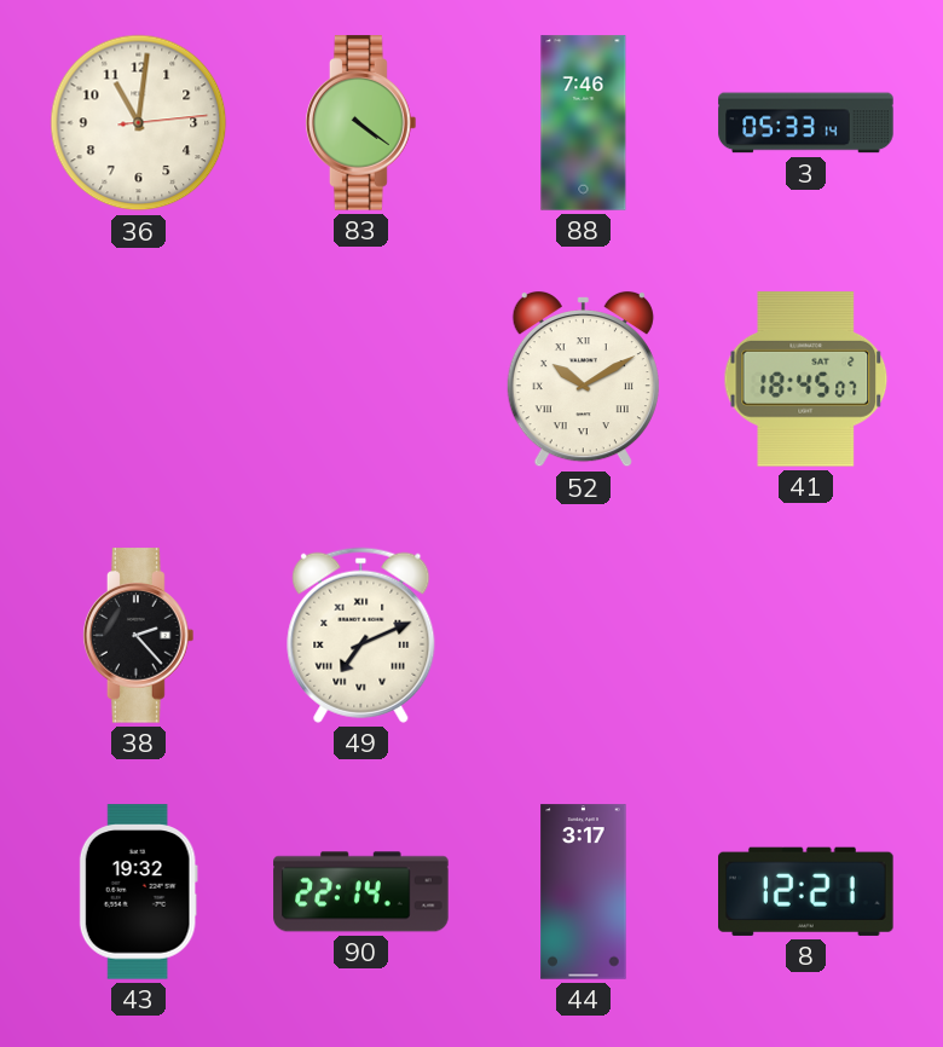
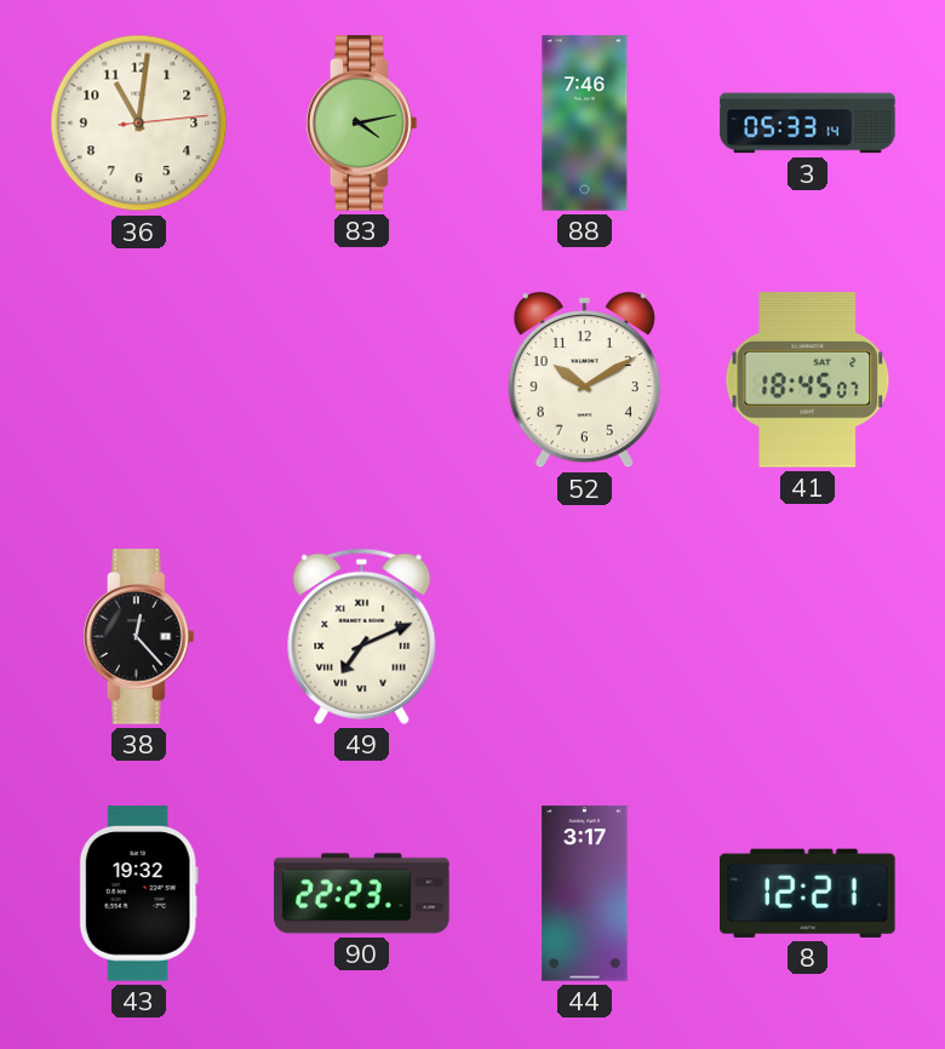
83: 4:21 -> 4:13
52 numerals: Roman -> Arabic
38: 2:23 -> 12:23
90: 22:14 -> 22:23
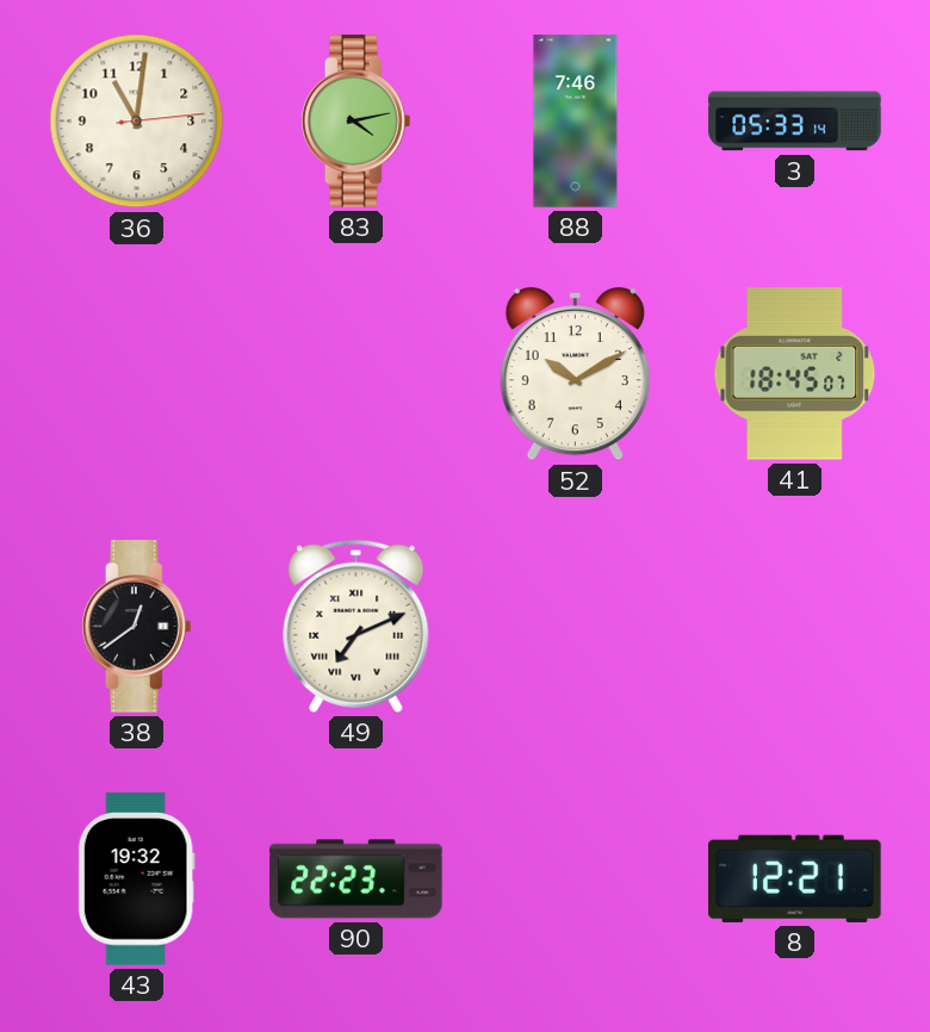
38: 12:23 -> 12:39
44: 3:17 -> none
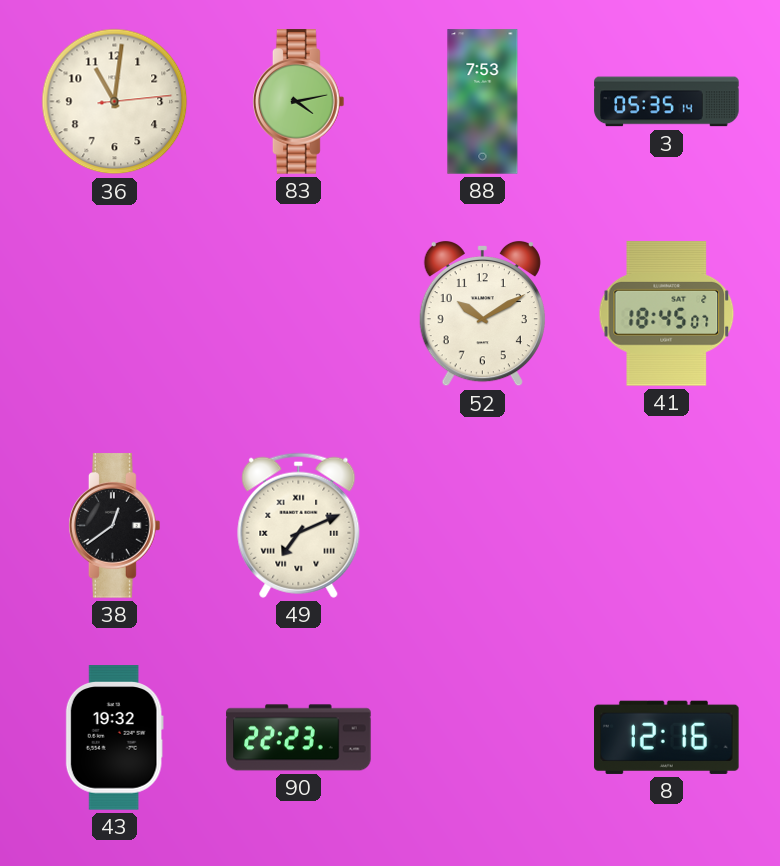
88: 7:46 -> 7:53
3: 05:33 -> 05:35
8: 12:21 -> 12:16
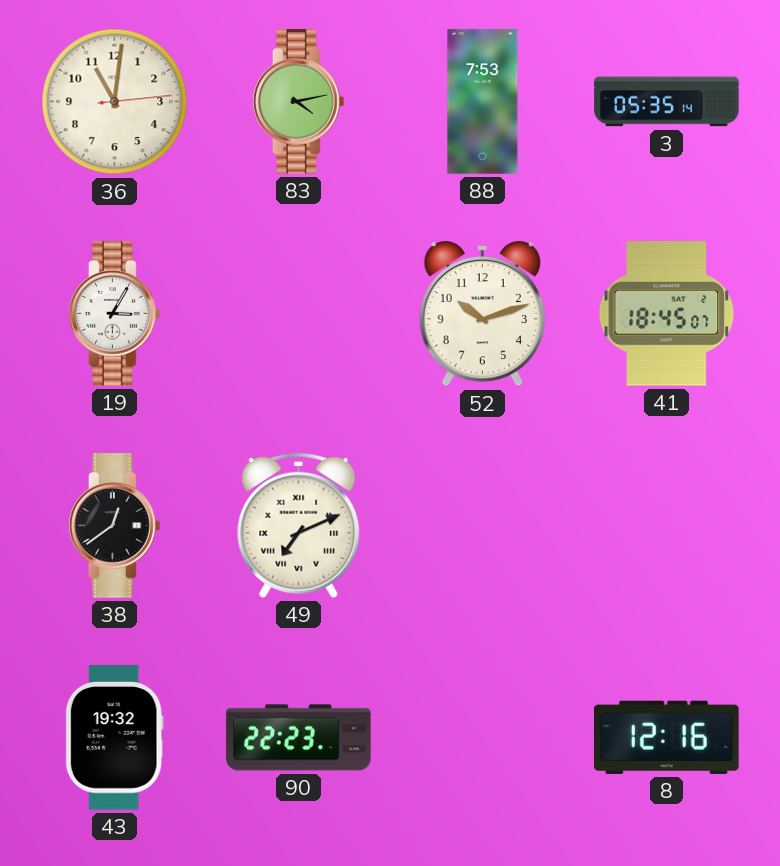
19: none -> 3:05
52: 10:10 -> 10:12
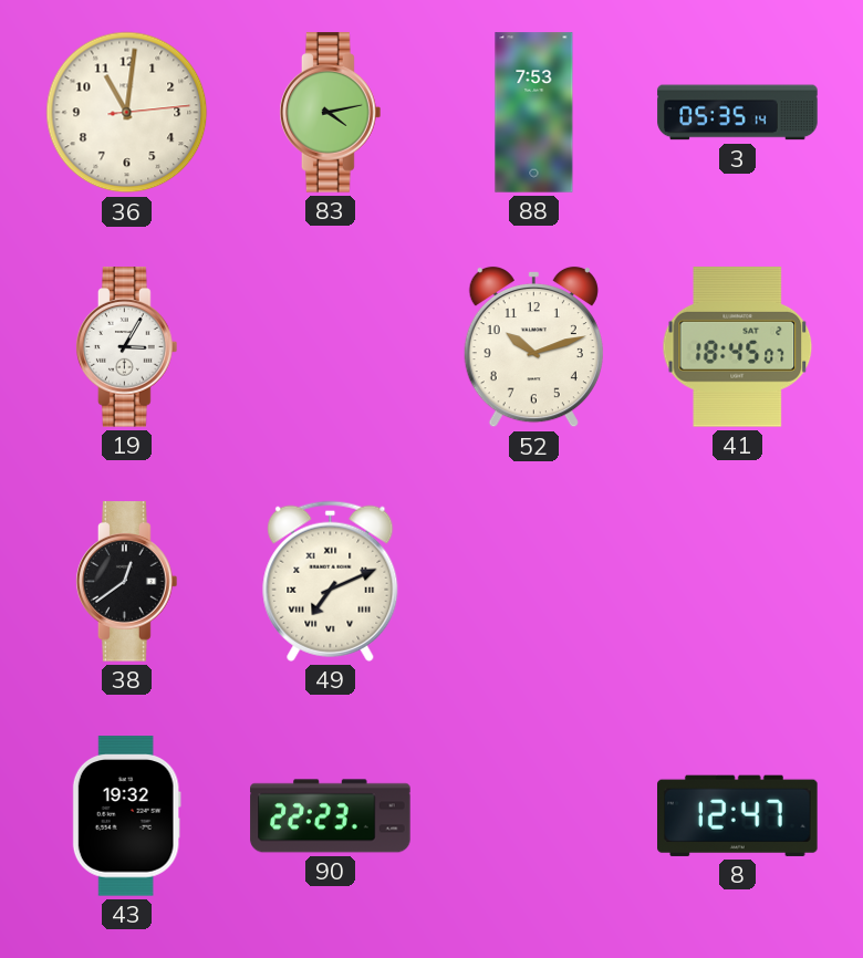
8: 12:16 -> 12:47
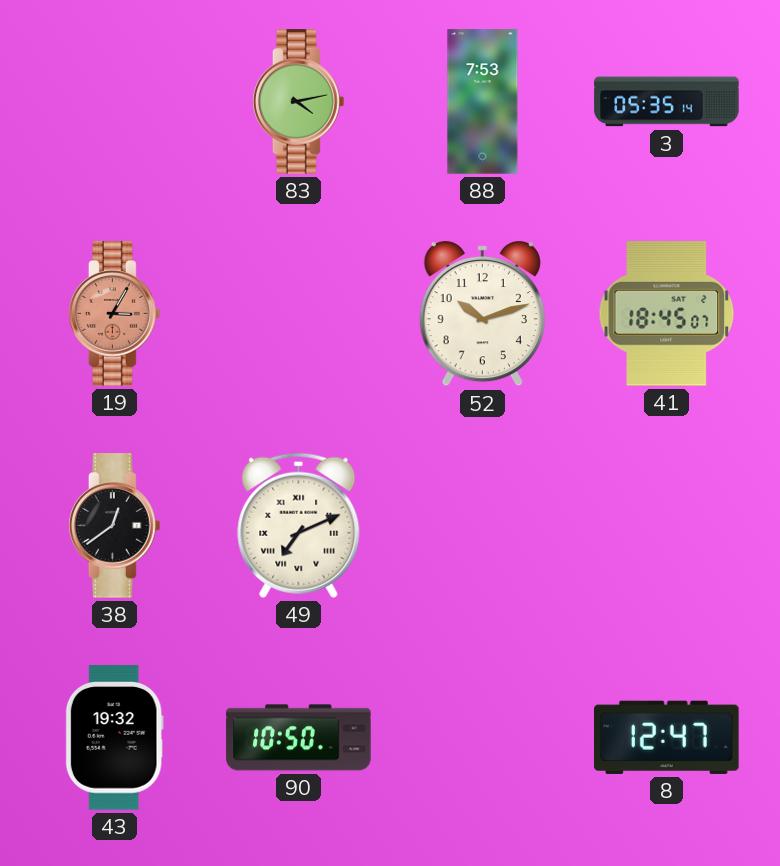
36: 11:01 -> none
19 dial: white -> salmon
90: 22:23 -> 10:50
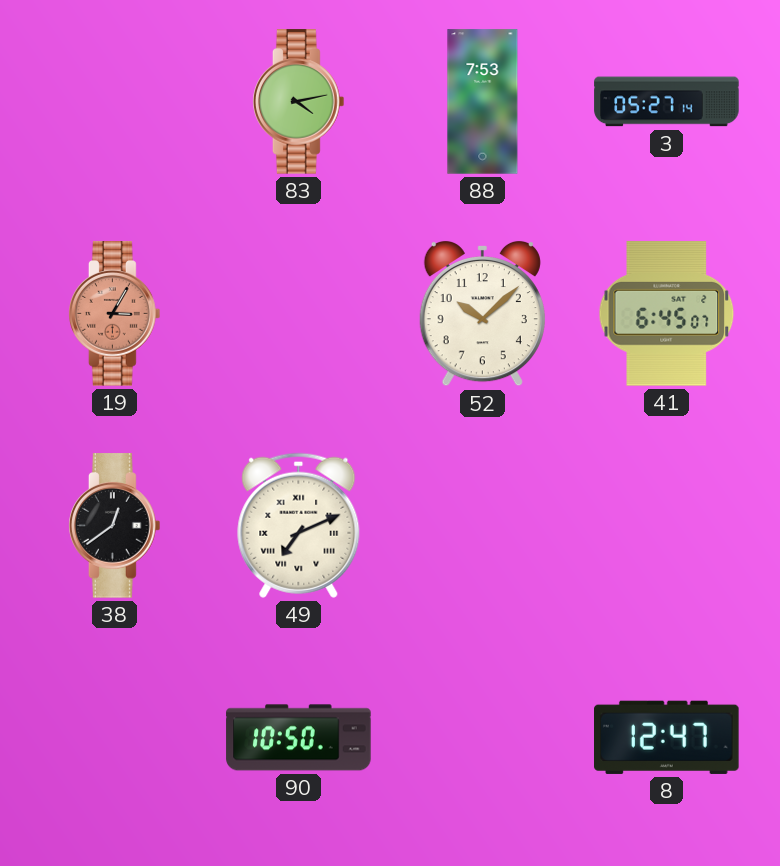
3: 05:35 -> 05:27
52: 10:12 -> 10:08
41: 18:45 -> 6:45
43: 19:32 -> none
